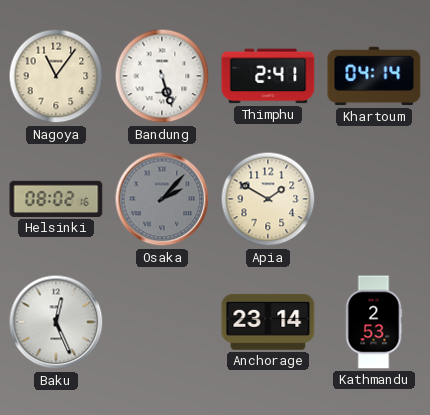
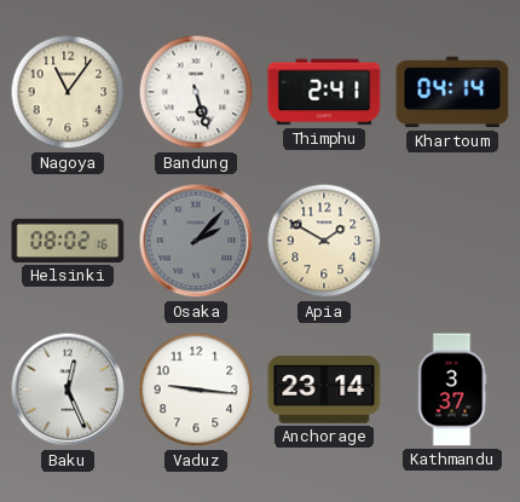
Vaduz: none -> 9:16
Kathmandu: 2:53 -> 3:37
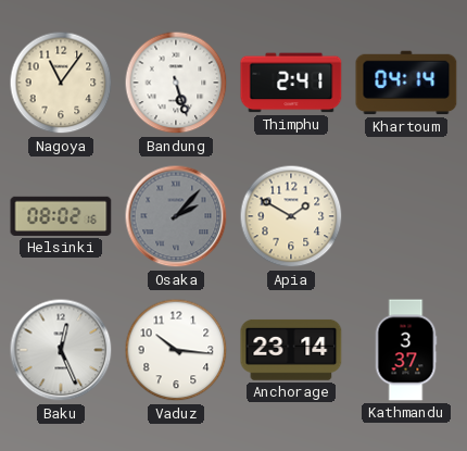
Vaduz: 9:16 -> 10:16
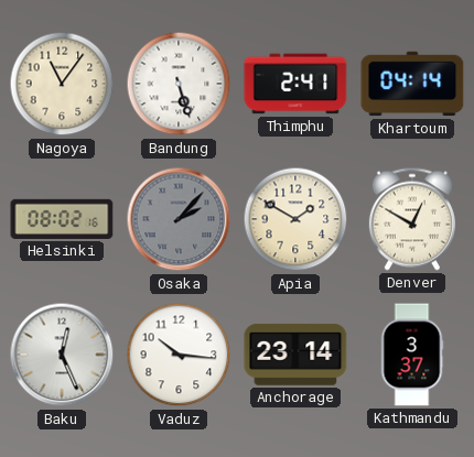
Denver: none -> 12:50
